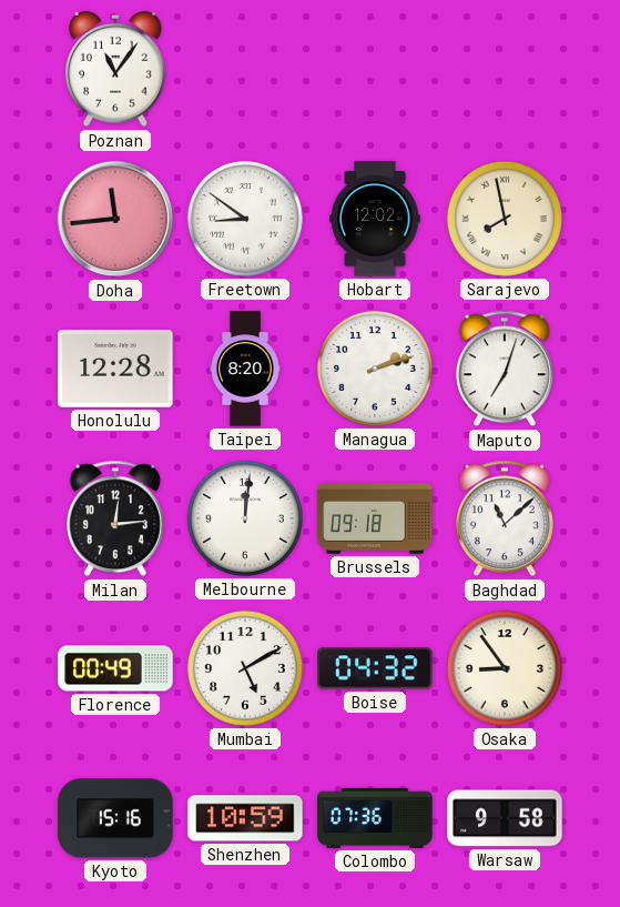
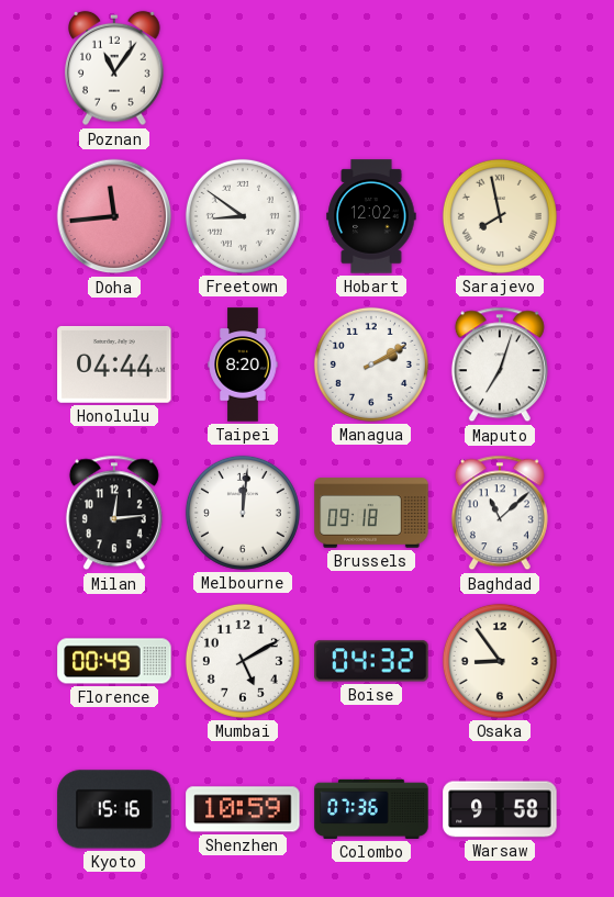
Honolulu: 12:28 -> 04:44
Managua: 2:12 -> 2:10
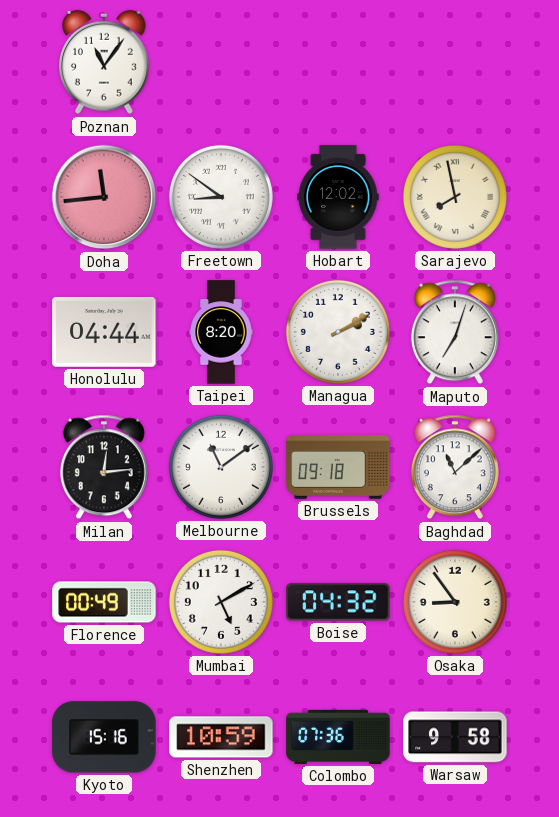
Melbourne: 12:01 -> 11:09
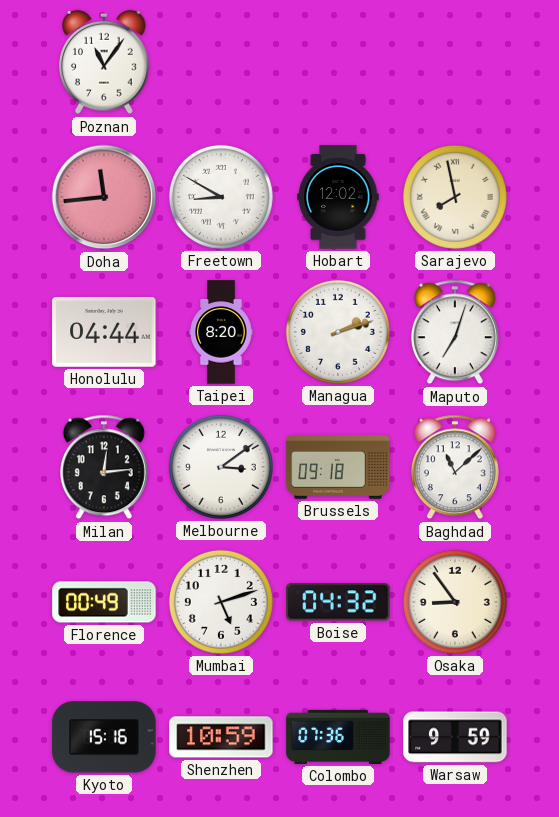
Freetown: 8:51 -> 8:50
Managua: 2:10 -> 2:12
Melbourne: 11:09 -> 3:09
Mumbai: 5:10 -> 5:12
Warsaw: 9:58 -> 9:59
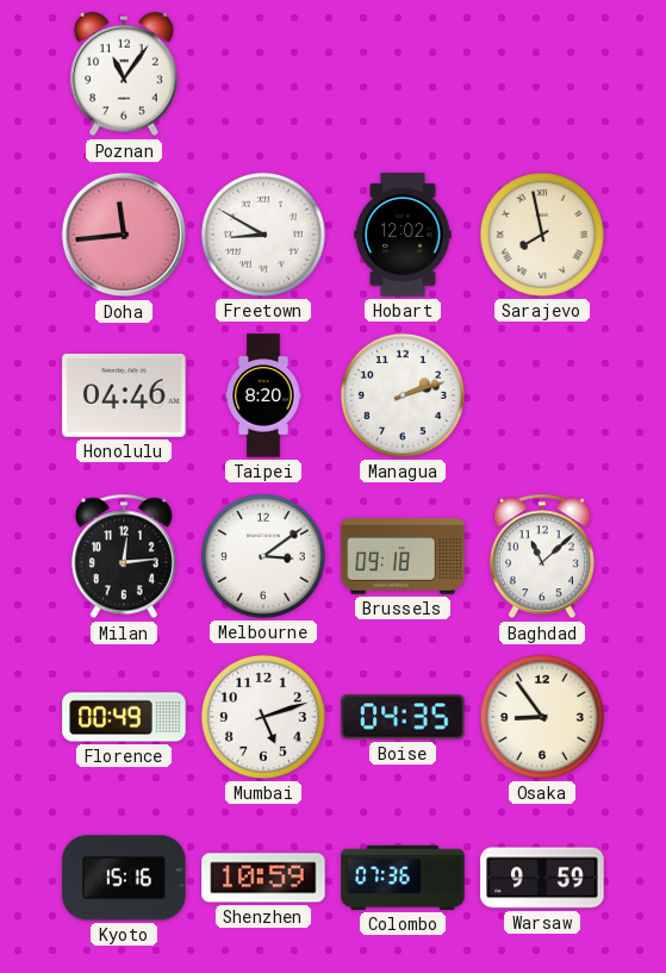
Honolulu: 04:44 -> 04:46
Maputo: 7:03 -> none
Boise: 04:32 -> 04:35
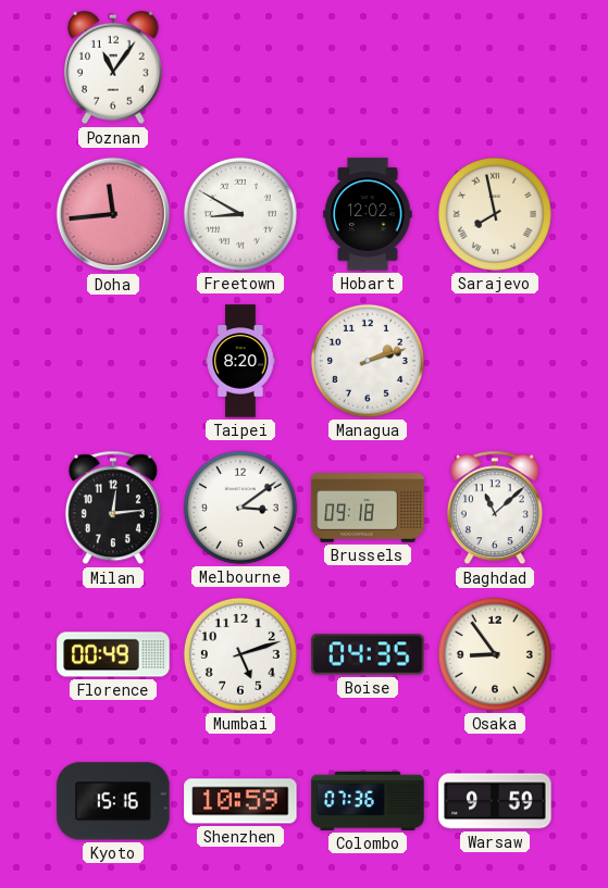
Honolulu: 04:46 -> none
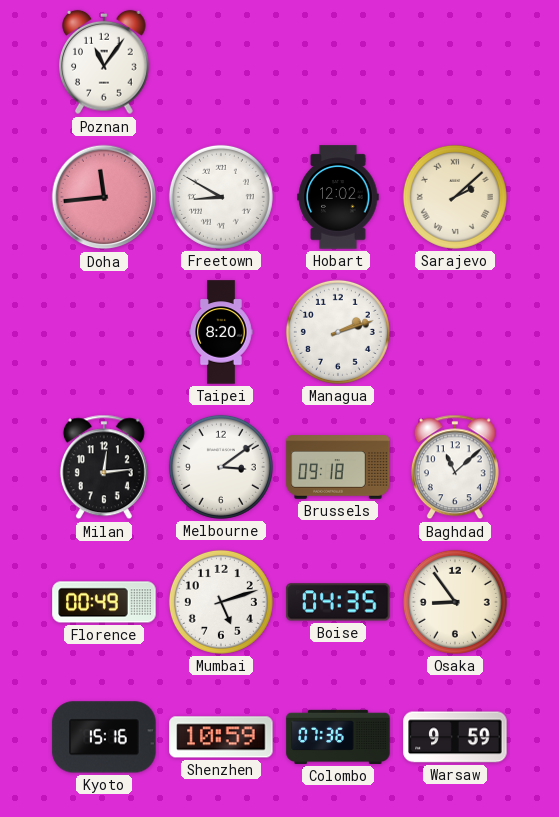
Sarajevo: 7:58 -> 2:08
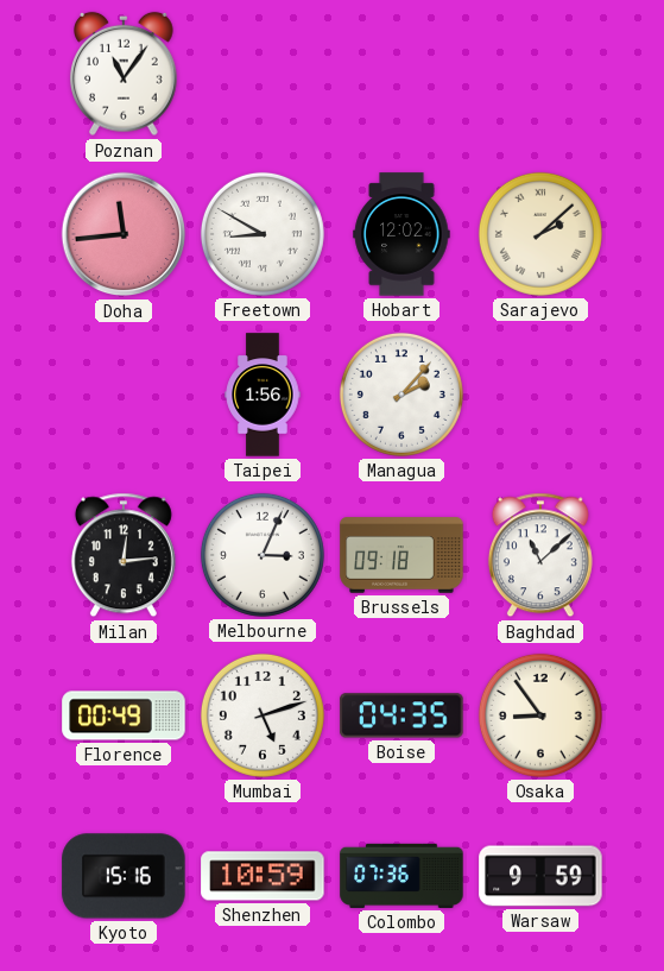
Taipei: 8:20 -> 1:56
Managua: 2:12 -> 2:07
Melbourne: 3:09 -> 3:04
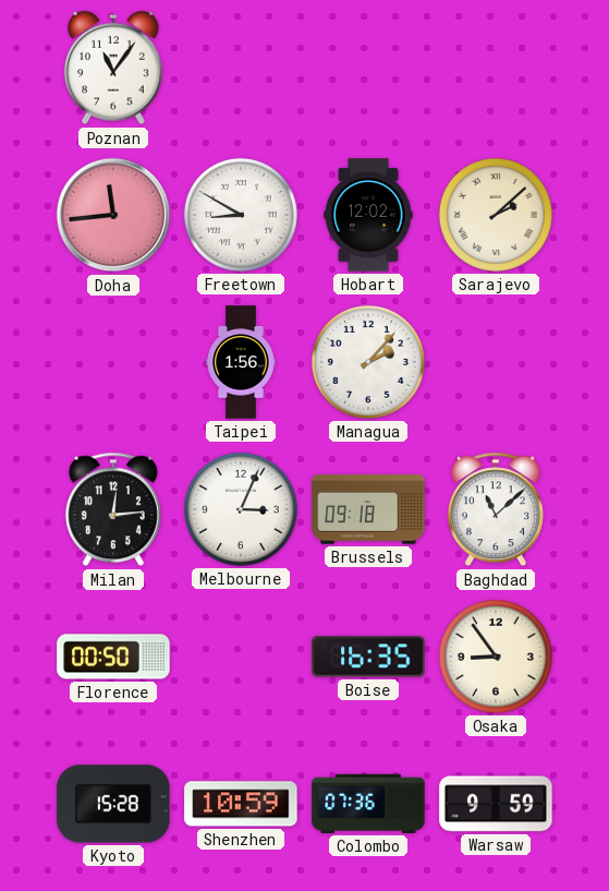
Florence: 00:49 -> 00:50
Mumbai: 5:12 -> none
Boise: 04:35 -> 16:35
Kyoto: 15:16 -> 15:28
